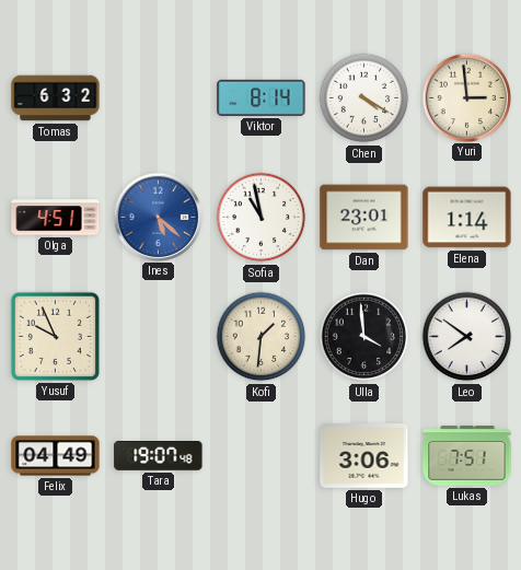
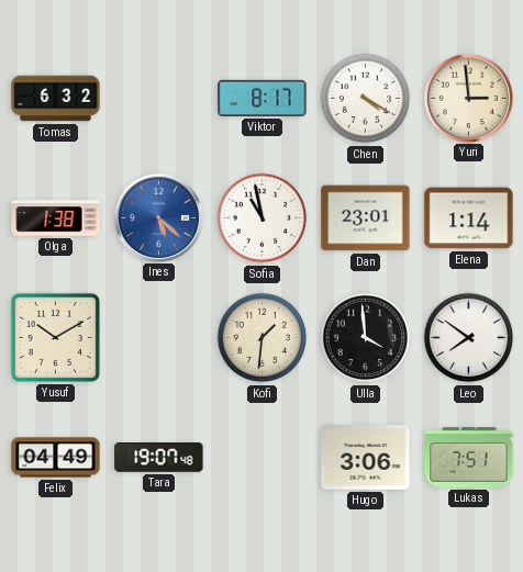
Viktor: 8:14 -> 8:17
Olga: 4:51 -> 1:38
Yusuf: 9:56 -> 10:10
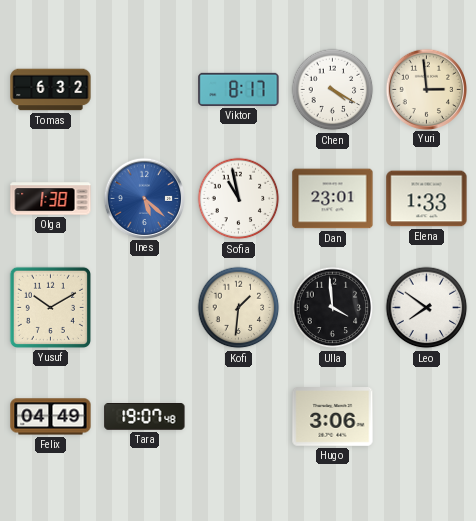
Elena: 1:14 -> 1:33
Lukas: 7:51 -> none
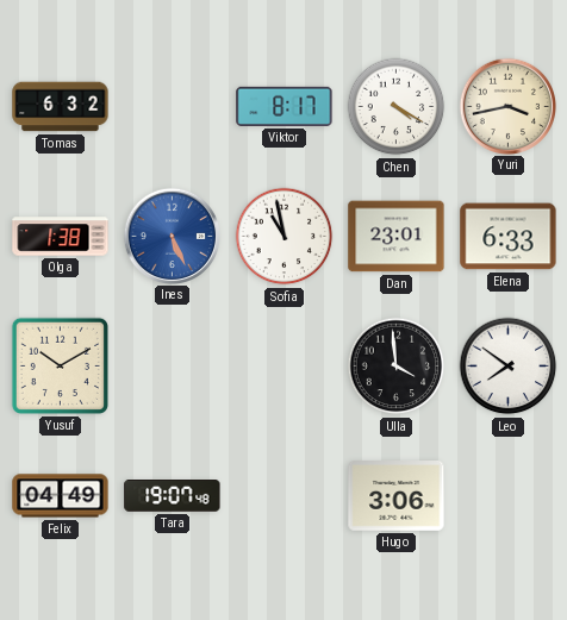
Yuri: 2:59 -> 3:43
Ines: 5:22 -> 5:26
Elena: 1:33 -> 6:33
Kofi: 1:31 -> none
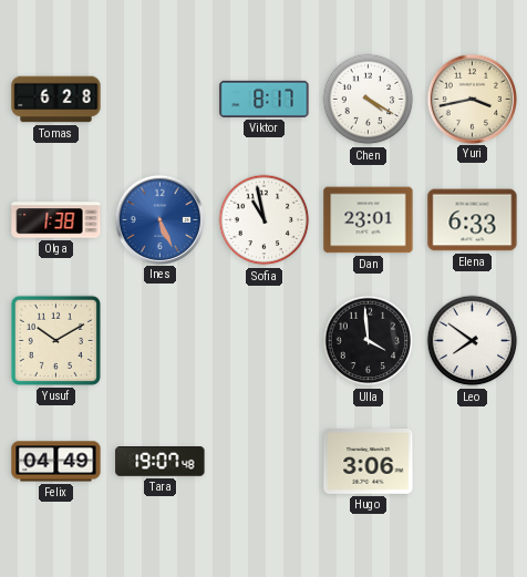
Tomas: 6:32 -> 6:28
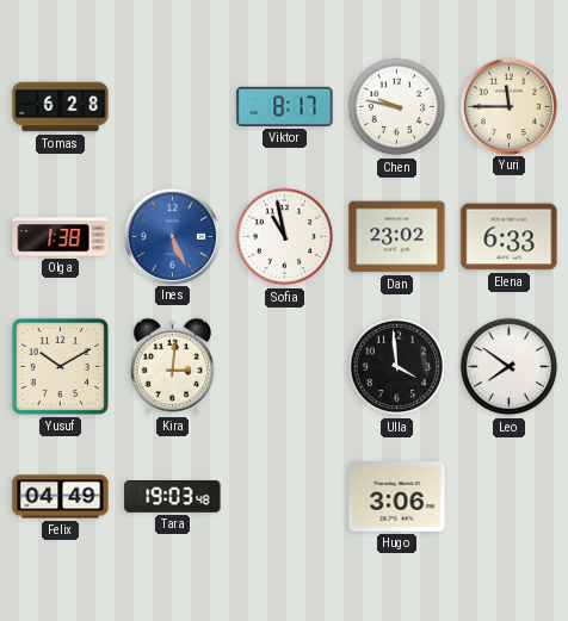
Chen: 4:20 -> 9:47
Yuri: 3:43 -> 11:45
Dan: 23:01 -> 23:02
Kira: none -> 3:01
Tara: 19:07 -> 19:03
